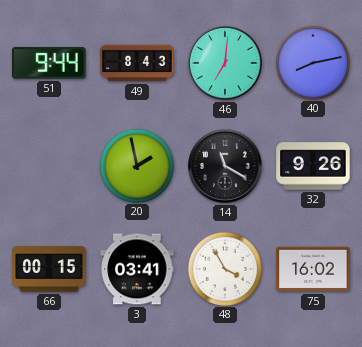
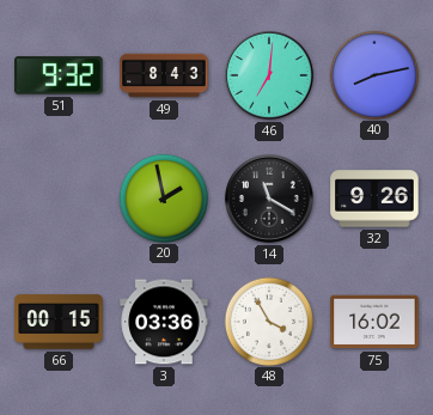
51: 9:44 -> 9:32
3: 03:41 -> 03:36
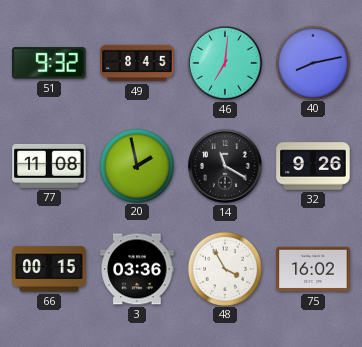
49: 8:43 -> 8:45
77: none -> 11:08
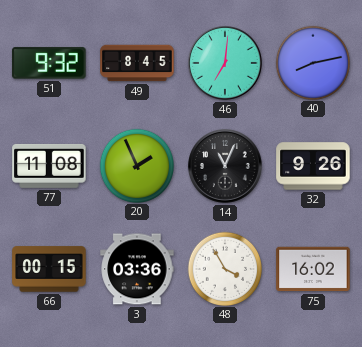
20: 1:58 -> 1:56
14: 11:20 -> 11:04
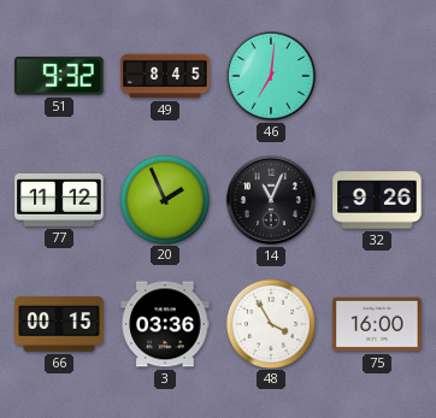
40: 8:13 -> none
77: 11:08 -> 11:12
75: 16:02 -> 16:00
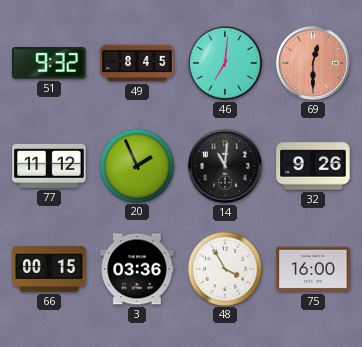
69: none -> 12:30
14: 11:04 -> 11:01
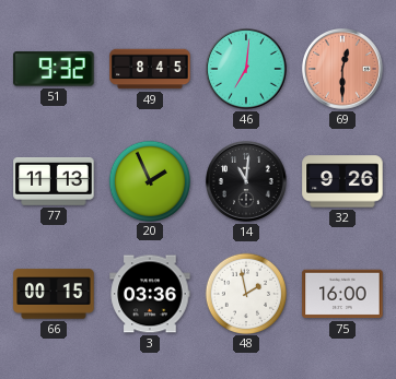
77: 11:12 -> 11:13
48: 3:55 -> 1:58
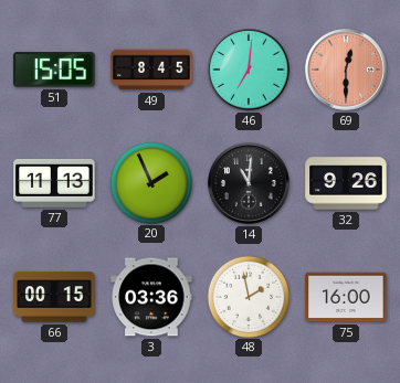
51: 9:32 -> 15:05
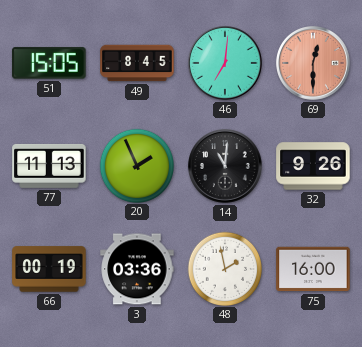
66: 00:15 -> 00:19
